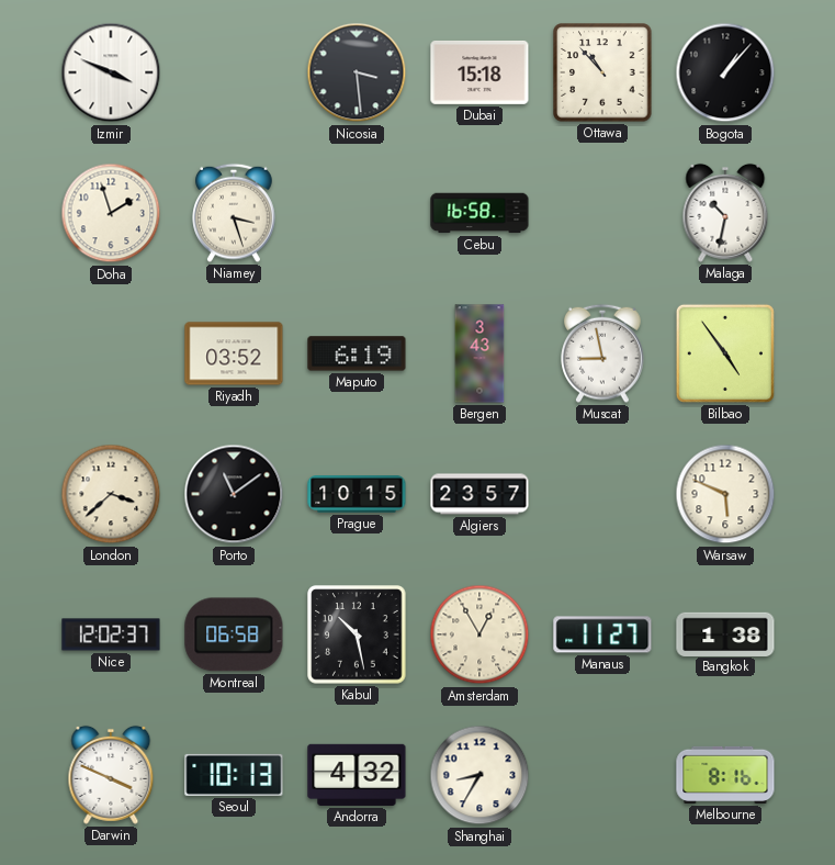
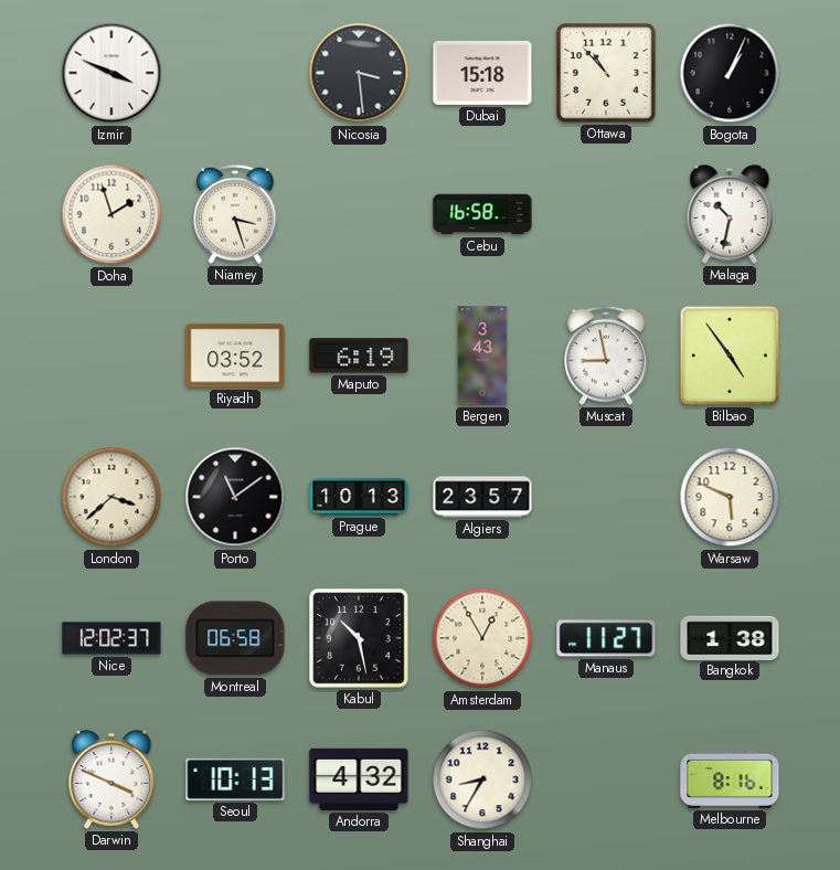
Bogota: 1:07 -> 1:04
Prague: 10:15 -> 10:13
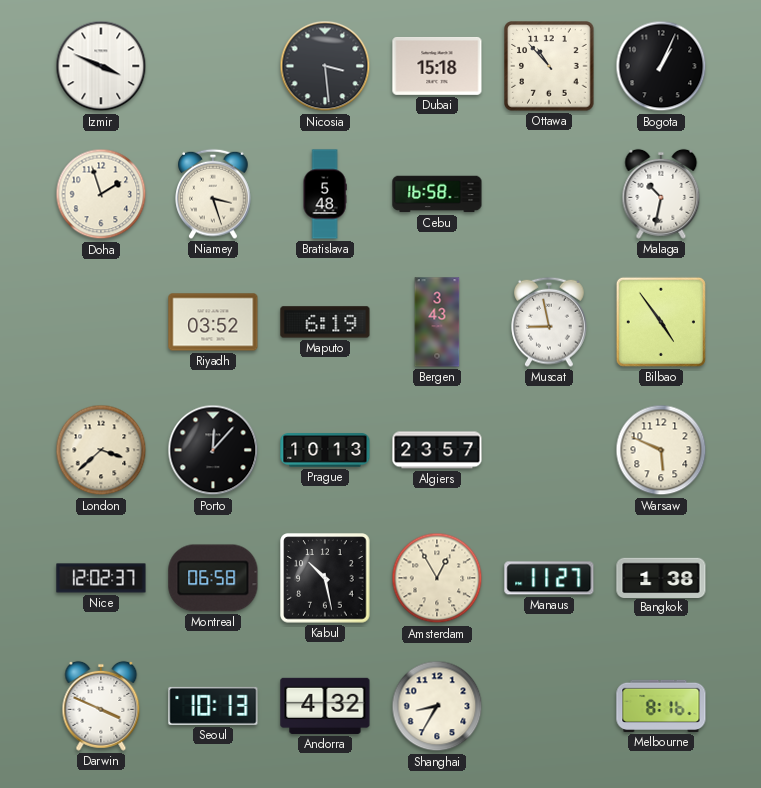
Bratislava: none -> 5:48
Porto: 11:09 -> 12:07
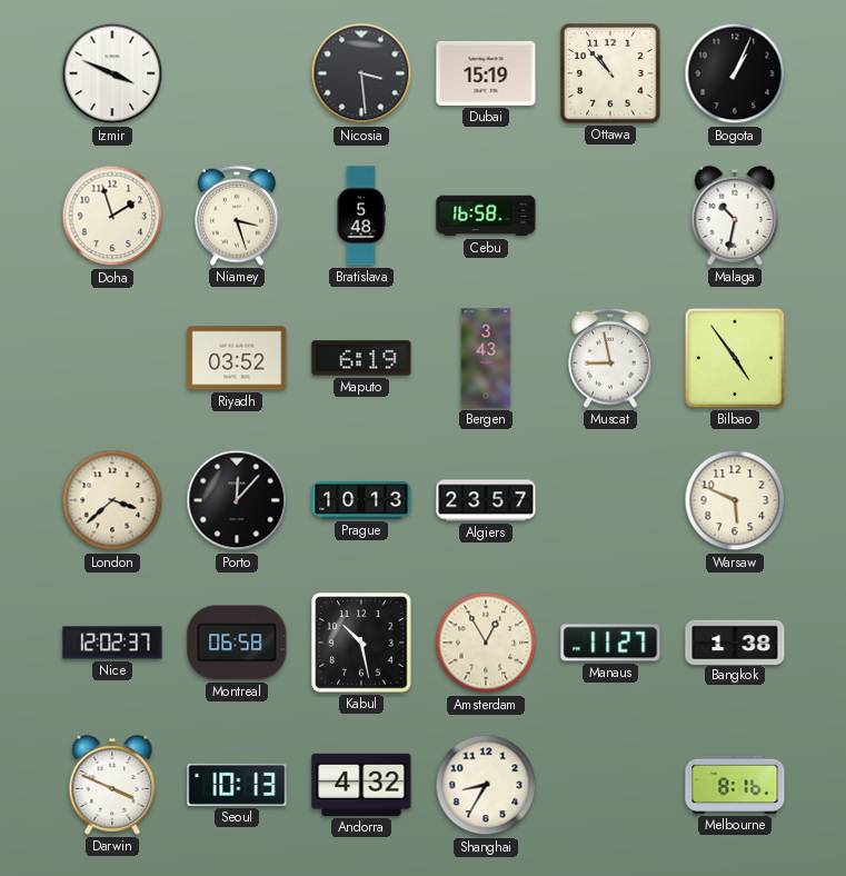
Dubai: 15:18 -> 15:19
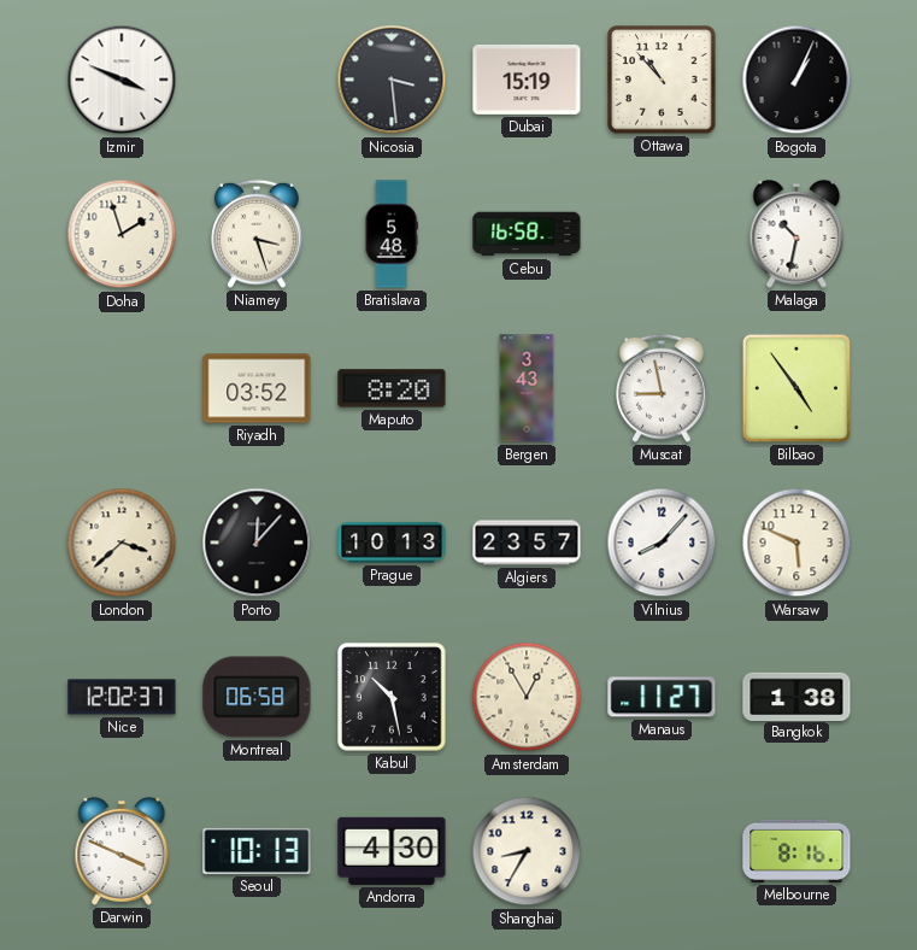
Maputo: 6:19 -> 8:20
Vilnius: none -> 8:07
Andorra: 4:32 -> 4:30
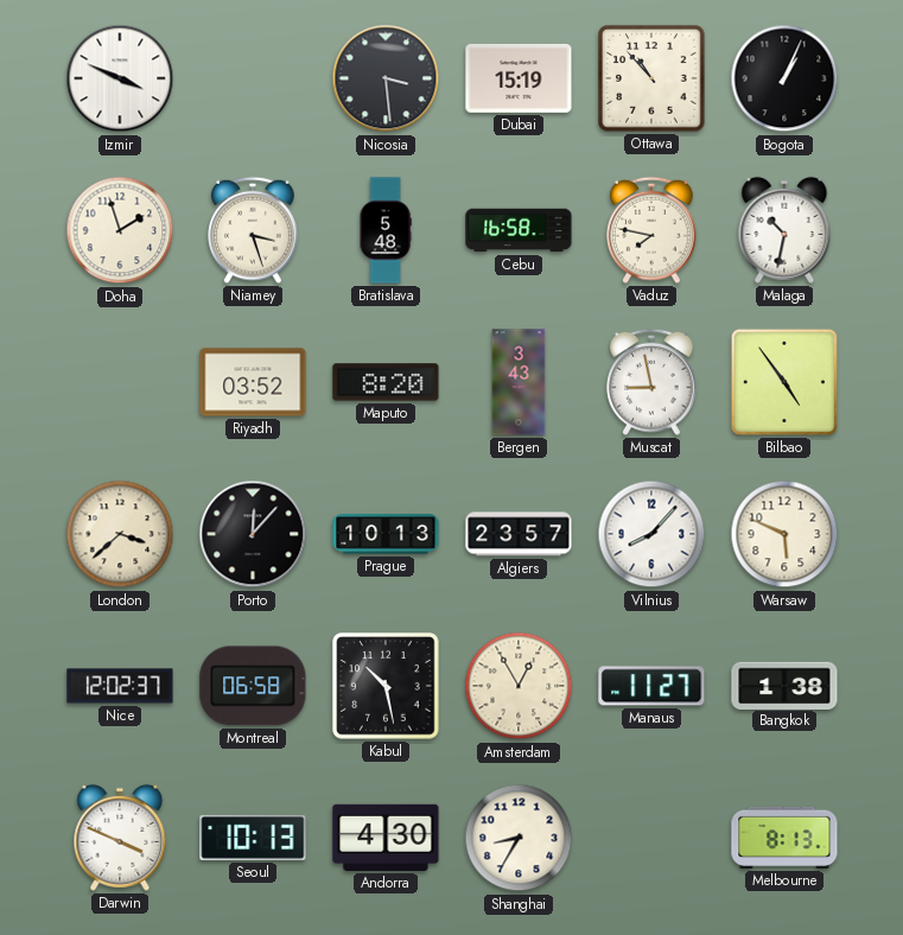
Vaduz: none -> 7:47
Melbourne: 8:16 -> 8:13
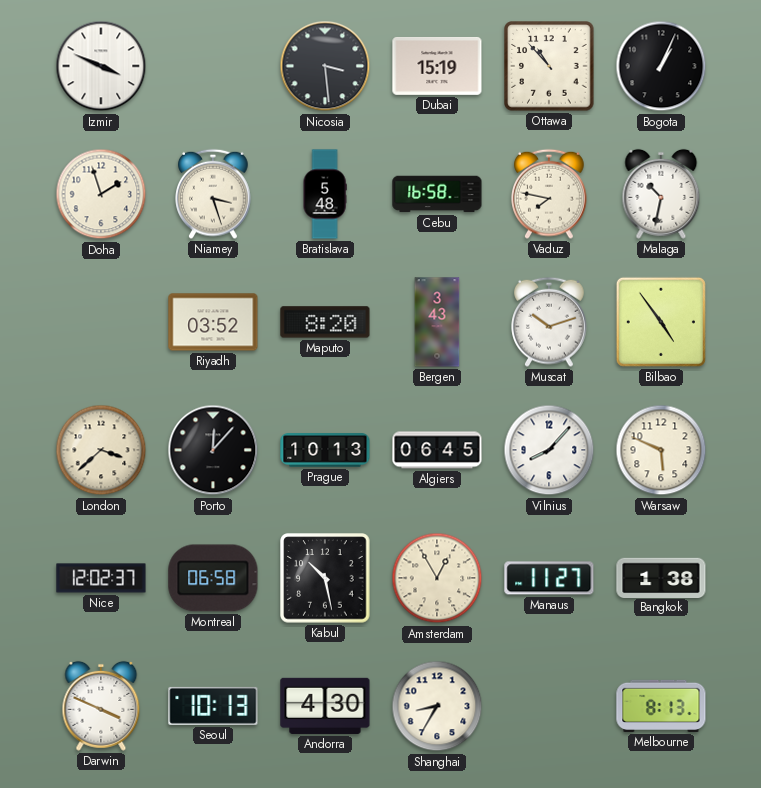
Muscat: 8:58 -> 10:12
Algiers: 23:57 -> 06:45
